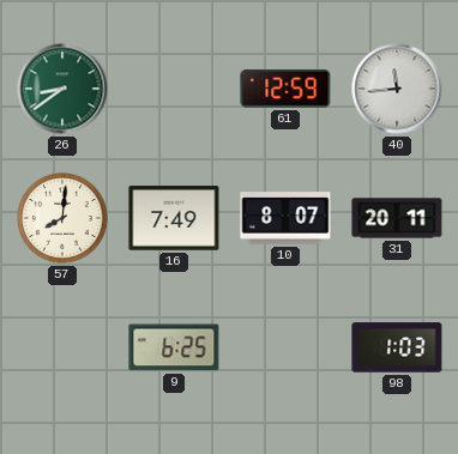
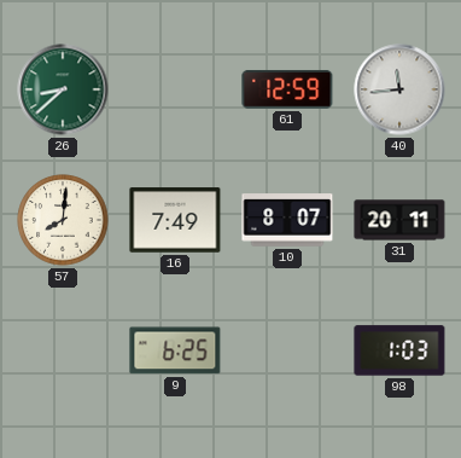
26: 8:39 -> 8:38
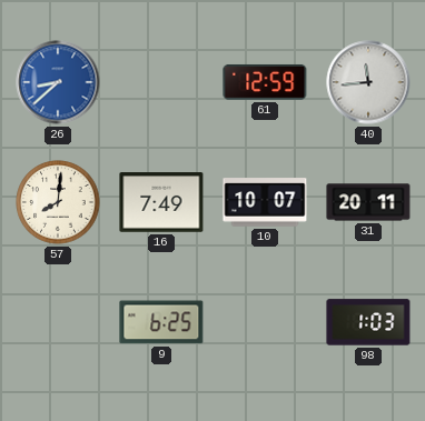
26 dial: green -> blue
10: 8:07 -> 10:07
